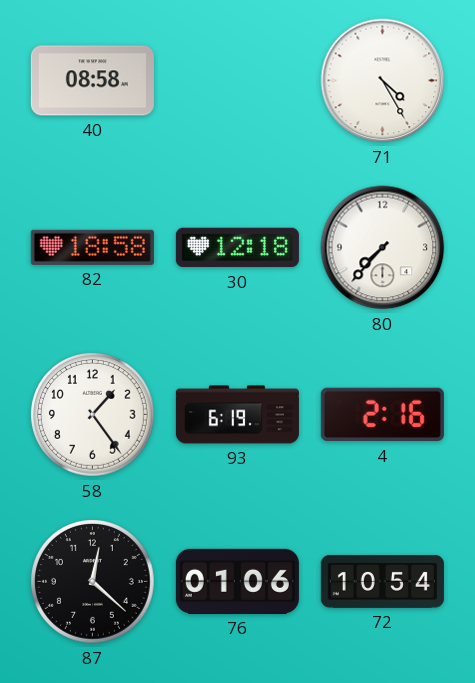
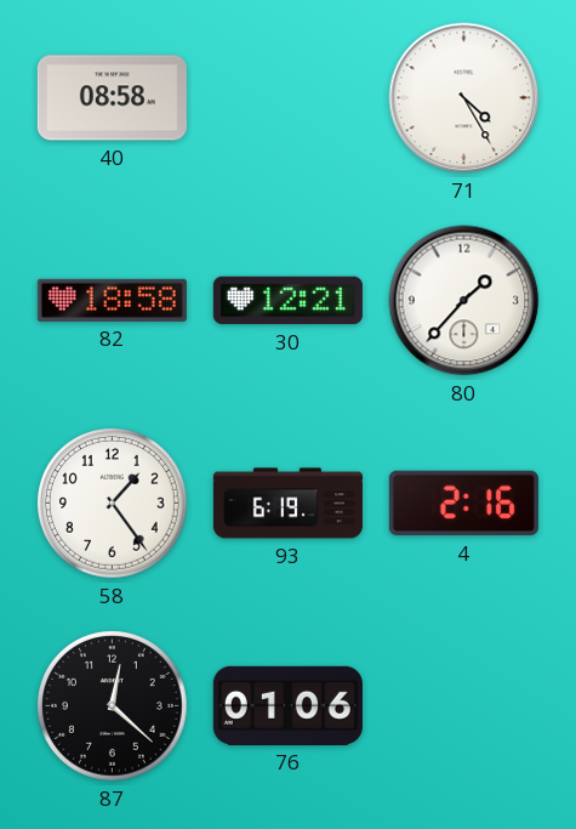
30: 12:18 -> 12:21
80: 7:37 -> 1:37
72: 10:54 -> none
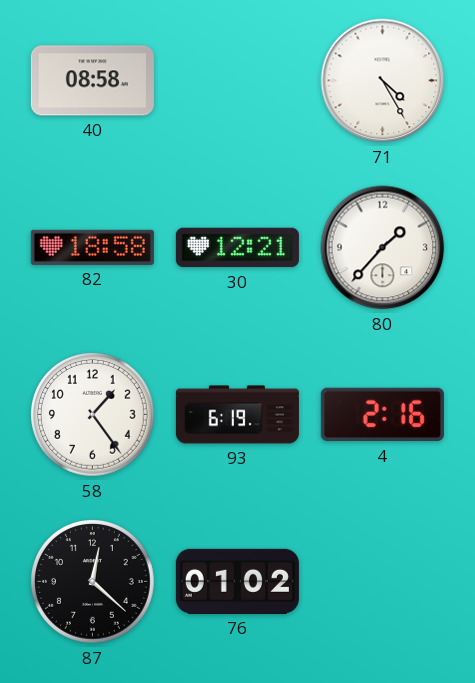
76: 01:06 -> 01:02
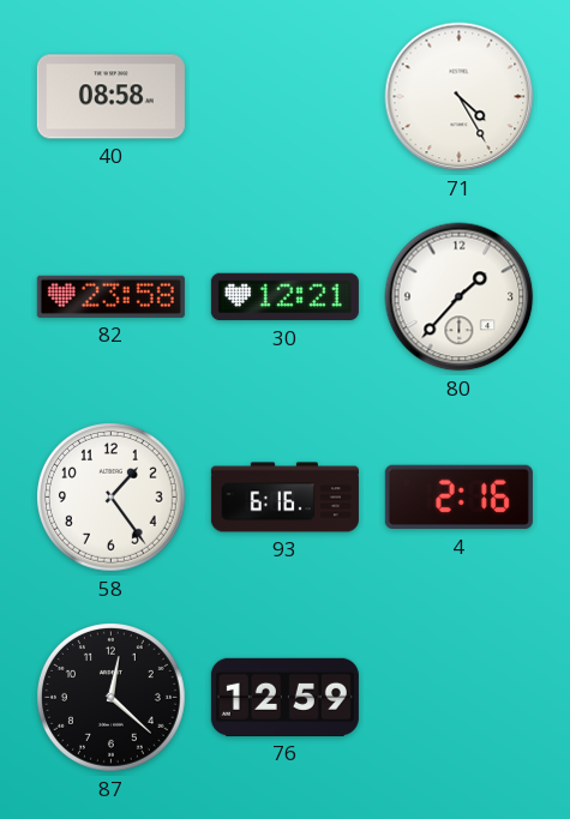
82: 18:58 -> 23:58
93: 6:19 -> 6:16
76: 01:02 -> 12:59
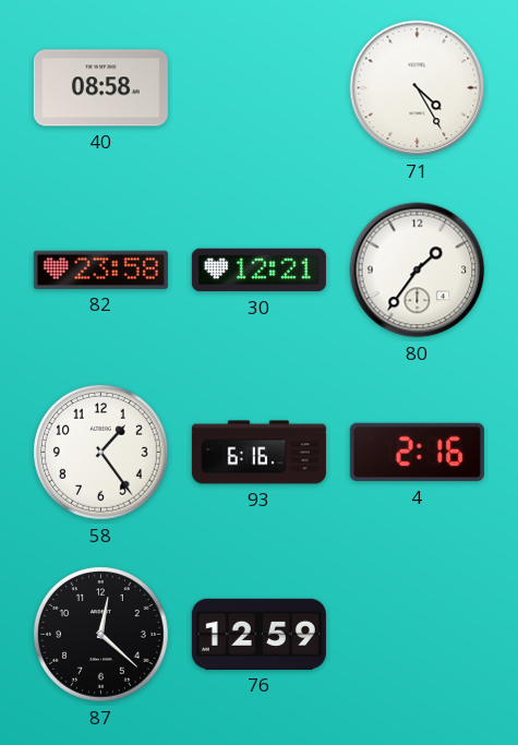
80: 1:37 -> 1:36
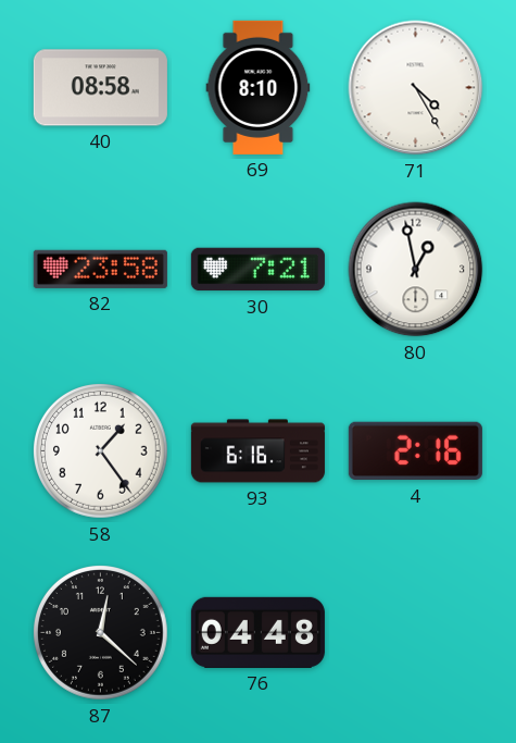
69: none -> 8:10
30: 12:21 -> 7:21
80: 1:36 -> 12:58
76: 12:59 -> 04:48
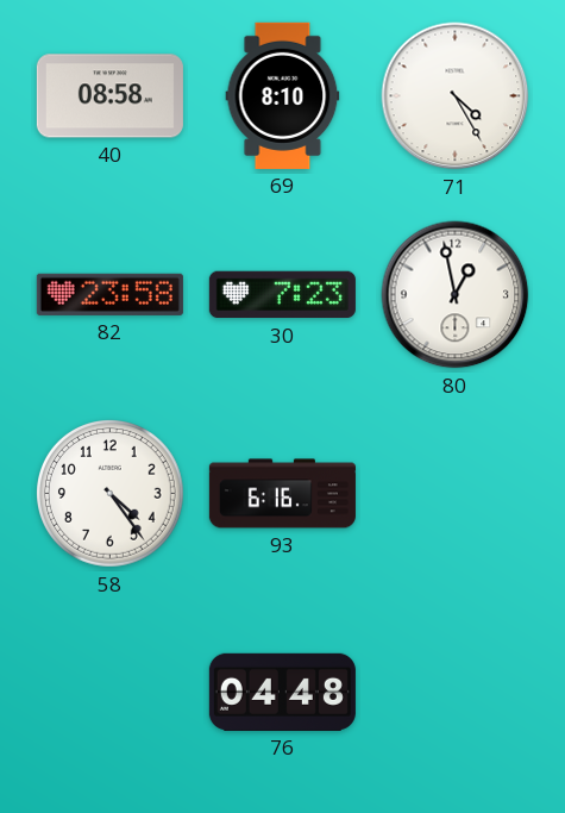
30: 7:21 -> 7:23
58: 1:24 -> 4:24
4: 2:16 -> none
87: 12:22 -> none
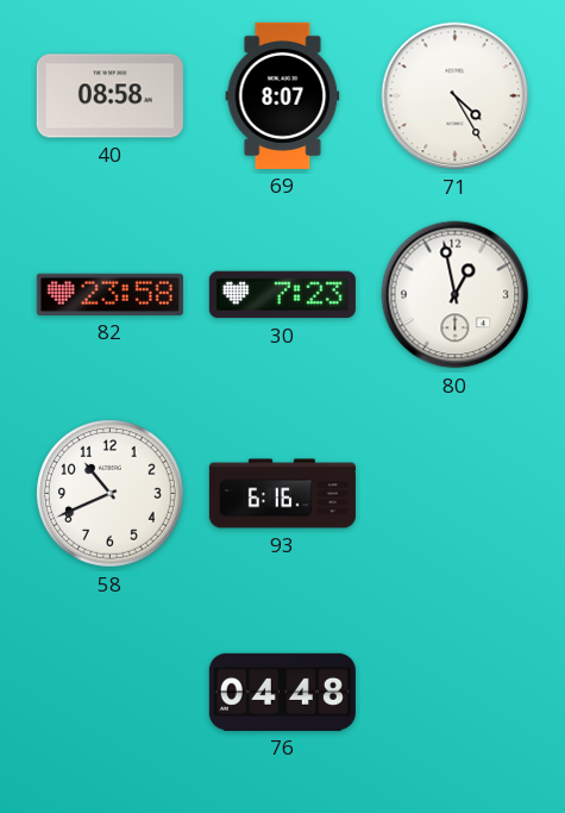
69: 8:10 -> 8:07
58: 4:24 -> 10:41
